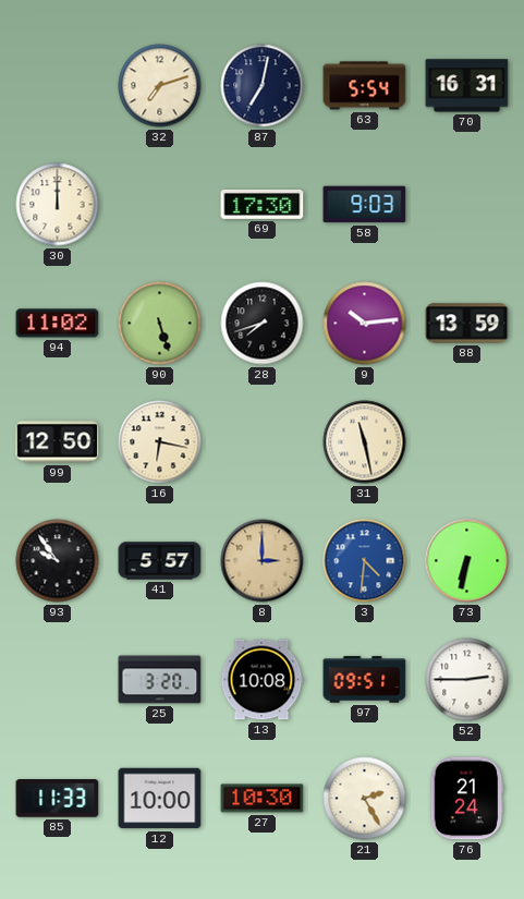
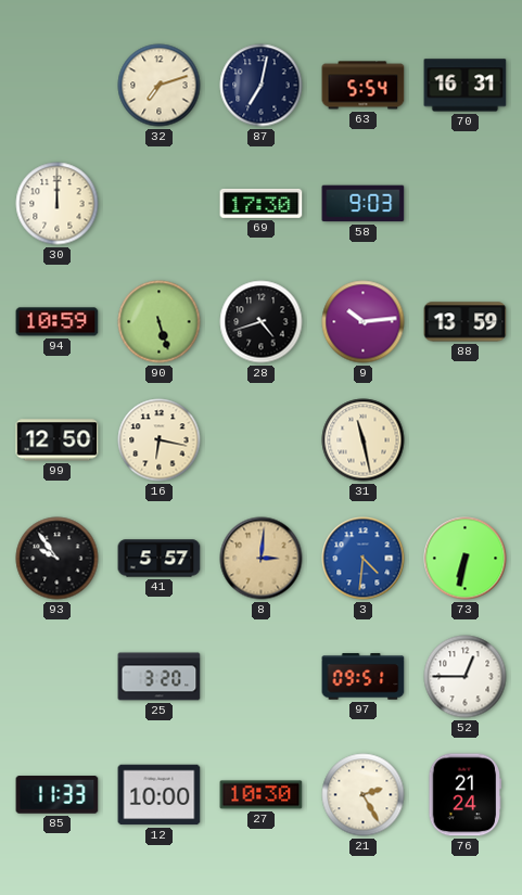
94: 11:02 -> 10:59
28: 7:42 -> 4:42
8: 3:00 -> 3:01
13: 10:08 -> none
52: 2:45 -> 12:45
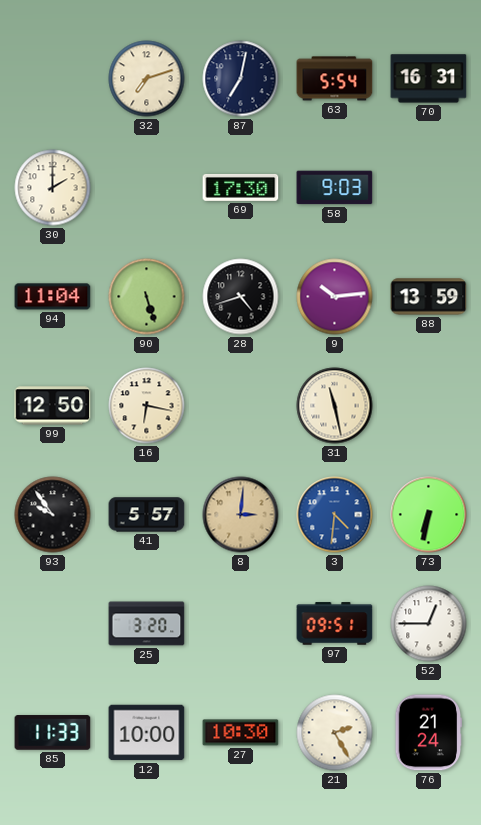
30: 12:00 -> 2:00
94: 10:59 -> 11:04
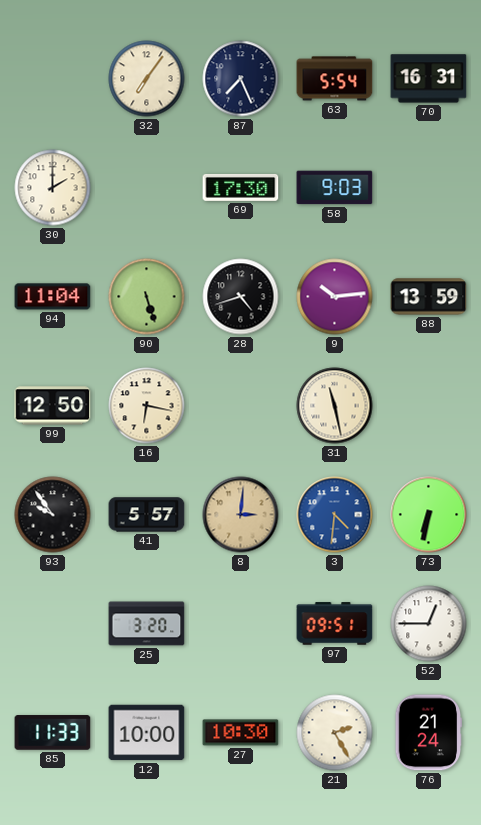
32: 7:12 -> 7:06
87: 7:02 -> 7:26
